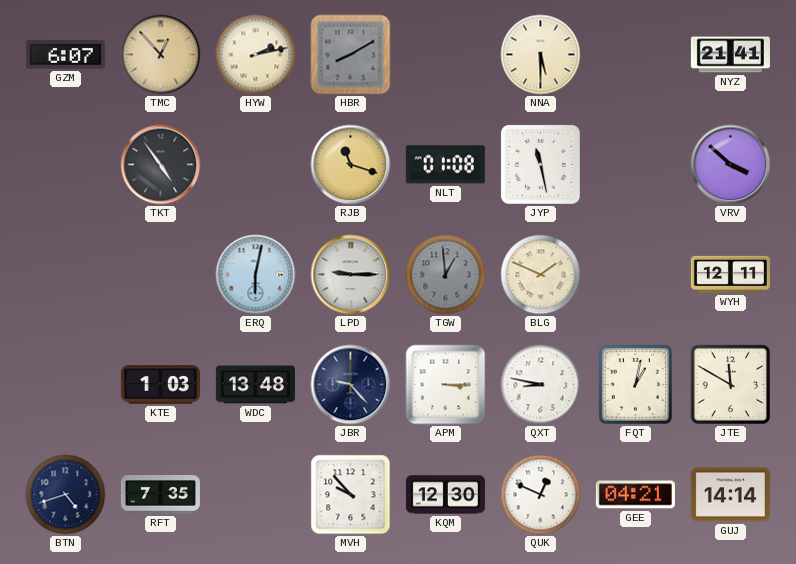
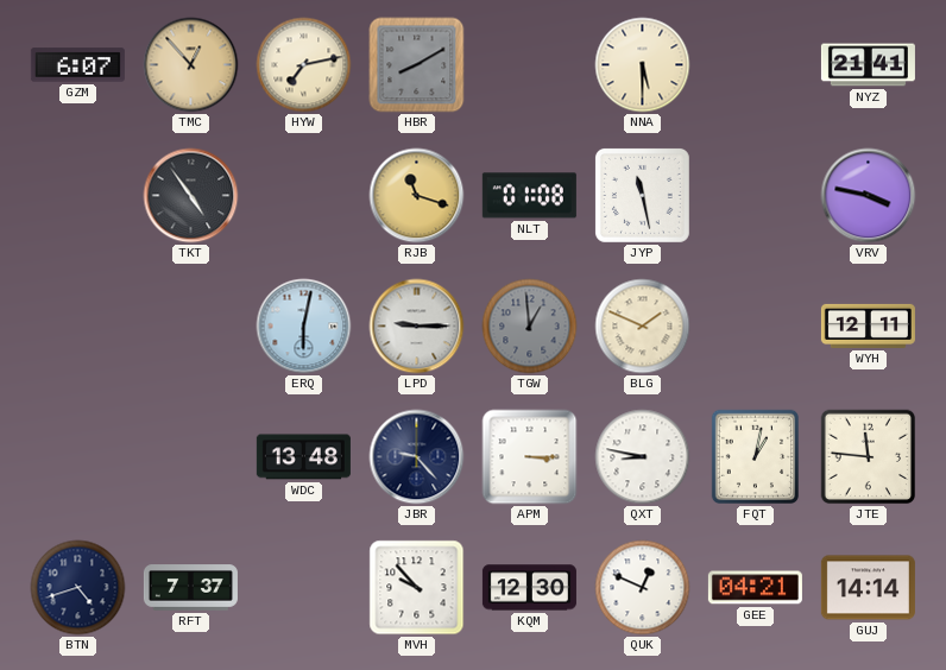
HYW: 2:13 -> 7:13
VRV: 3:52 -> 3:47
KTE: 1:03 -> none
JTE: 11:50 -> 11:46
RFT: 7:35 -> 7:37
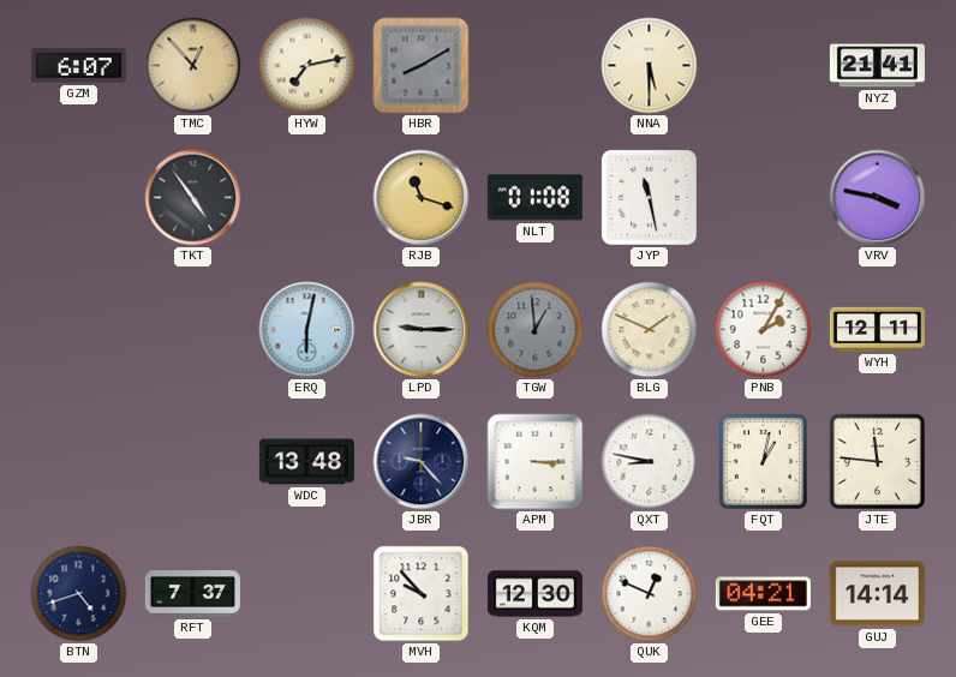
PNB: none -> 2:05
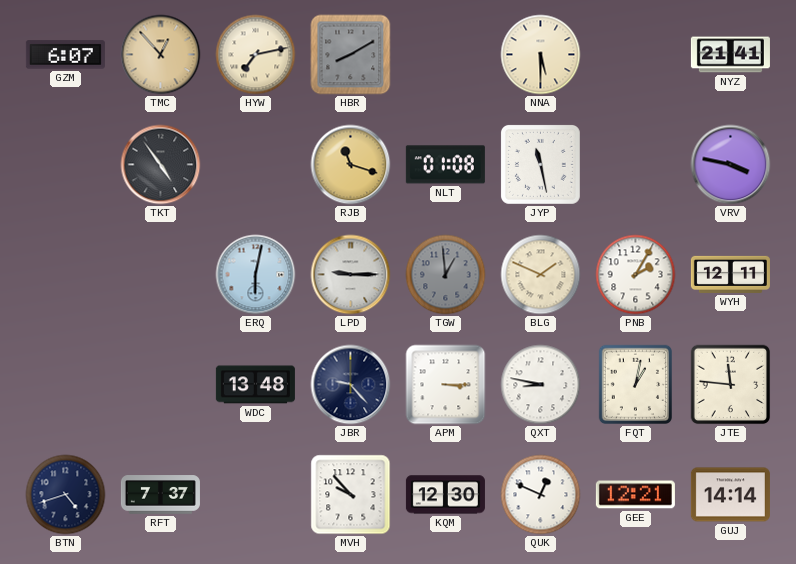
GEE: 04:21 -> 12:21
